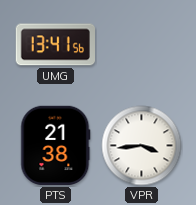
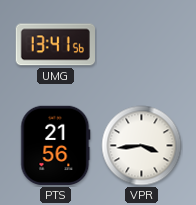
PTS: 21:38 -> 21:56
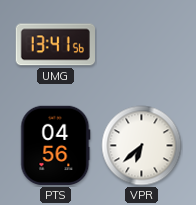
PTS: 21:56 -> 04:56
VPR: 3:44 -> 6:38
